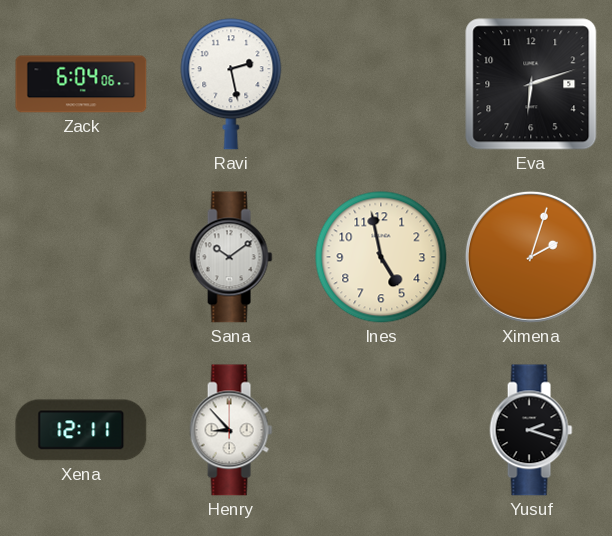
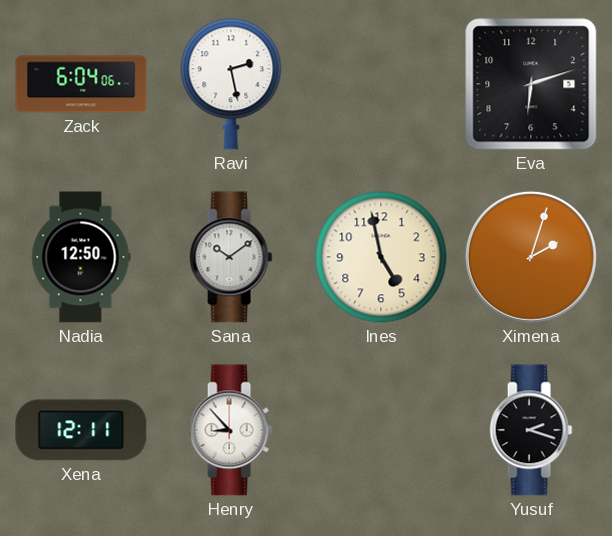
Nadia: none -> 12:50
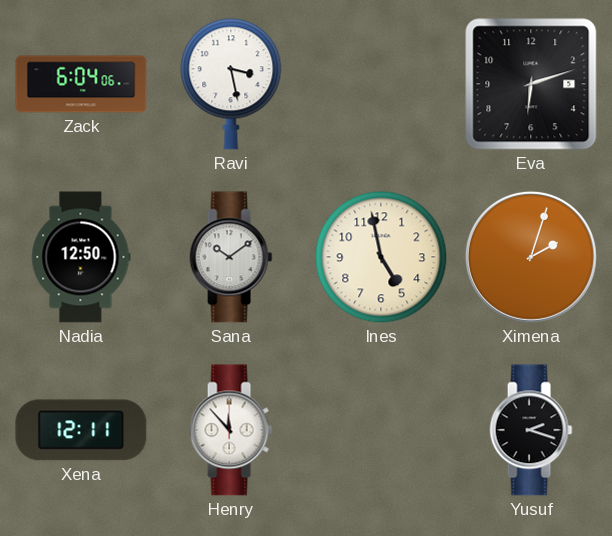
Ravi: 2:28 -> 3:28
Henry: 8:53 -> 11:53
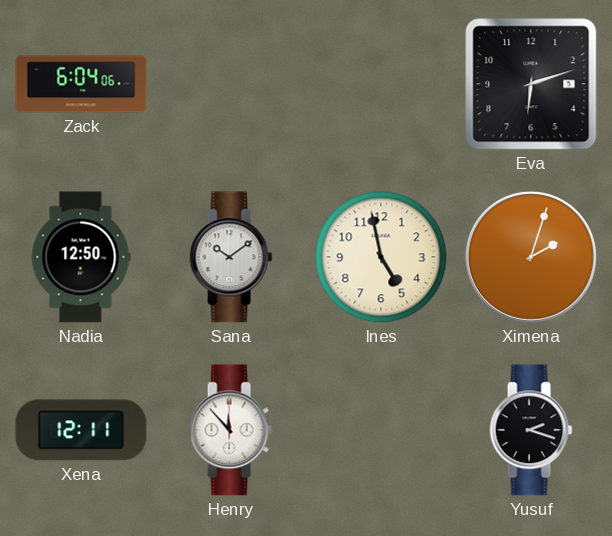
Ravi: 3:28 -> none
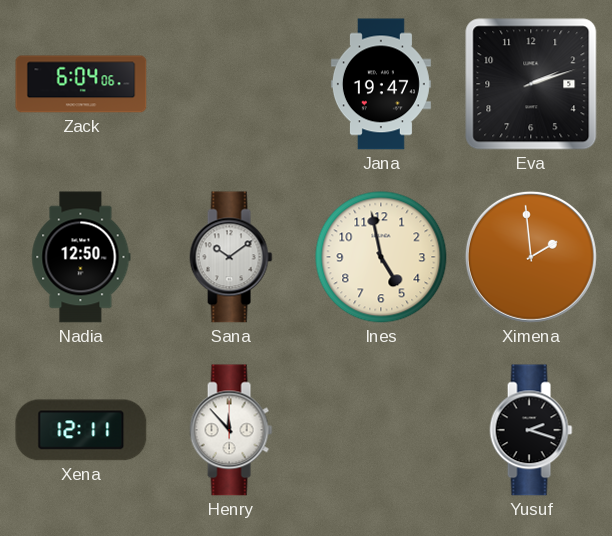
Jana: none -> 19:47
Eva: 6:12 -> 2:12
Ximena: 2:03 -> 1:59
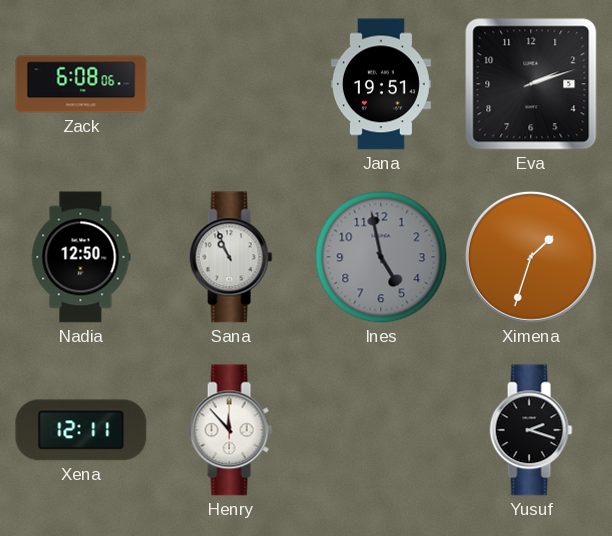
Zack: 6:04 -> 6:08
Jana: 19:47 -> 19:51
Sana: 10:09 -> 10:56
Ines dial: cream -> grey
Ximena: 1:59 -> 1:33
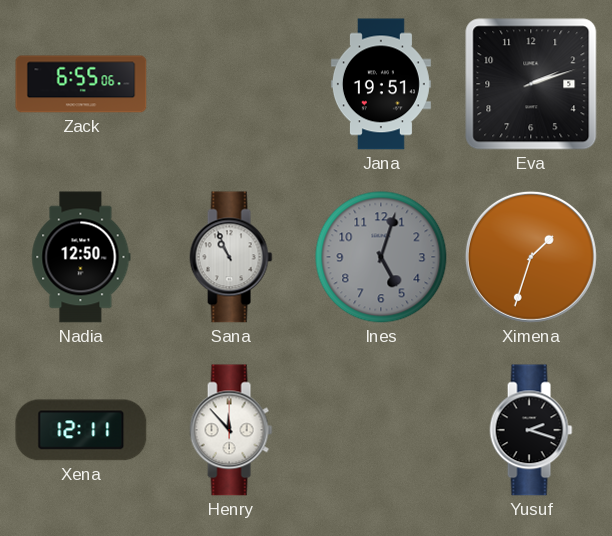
Zack: 6:08 -> 6:55
Ines: 4:58 -> 5:03
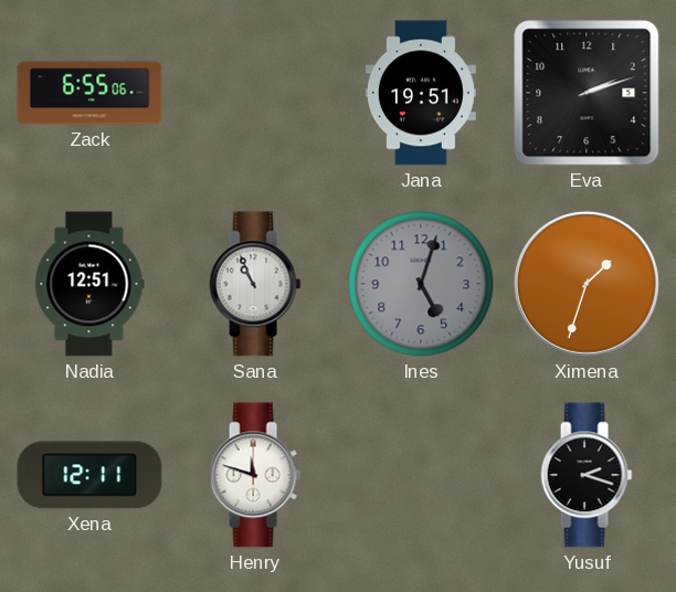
Nadia: 12:50 -> 12:51
Henry: 11:53 -> 11:48
